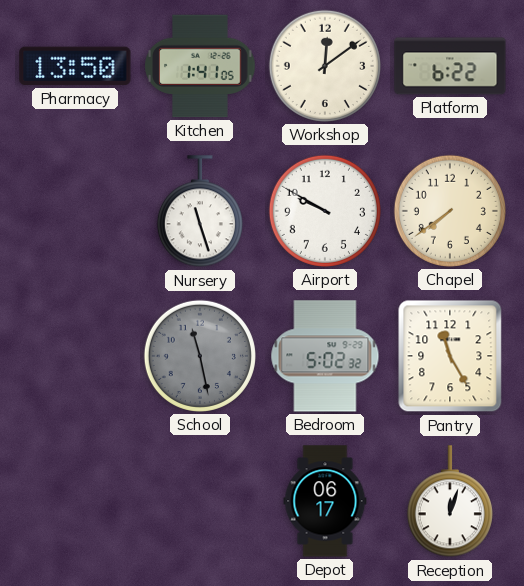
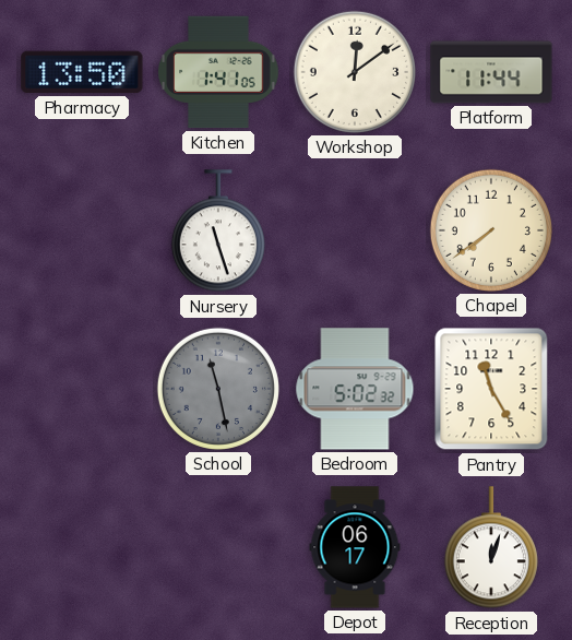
Platform: 6:22 -> 11:44
Airport: 9:50 -> none
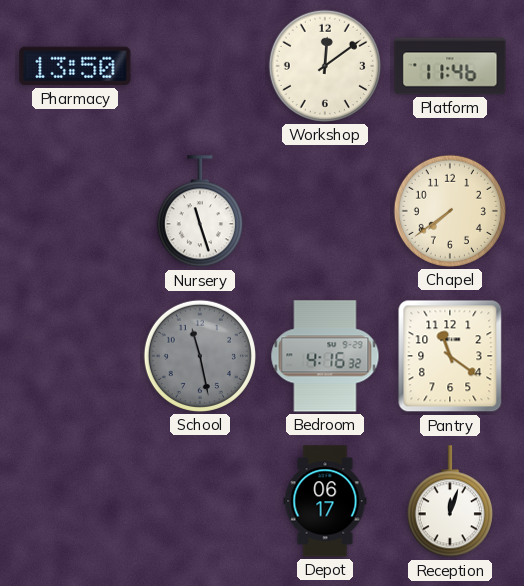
Kitchen: 1:41 -> none
Platform: 11:44 -> 11:46
Bedroom: 5:02 -> 4:16
Pantry: 11:25 -> 11:21
